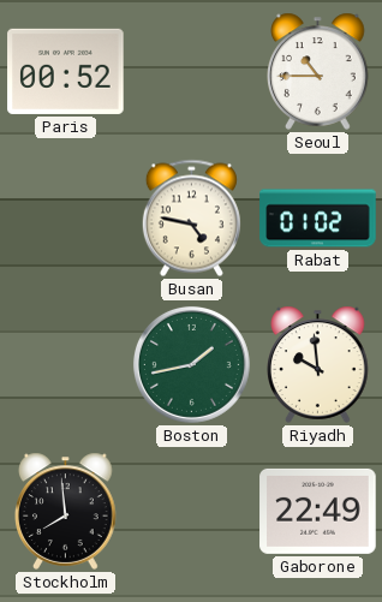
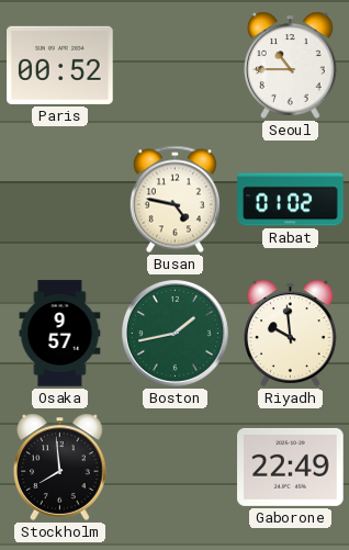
Osaka: none -> 9:57
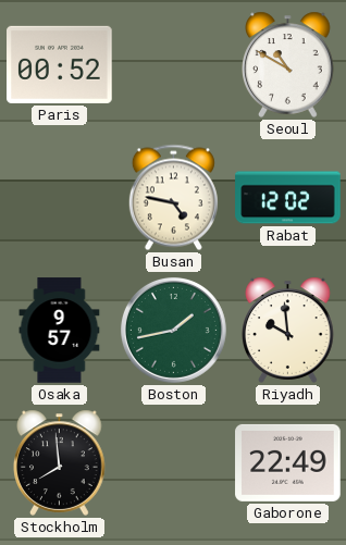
Seoul: 10:45 -> 10:50
Rabat: 01:02 -> 12:02
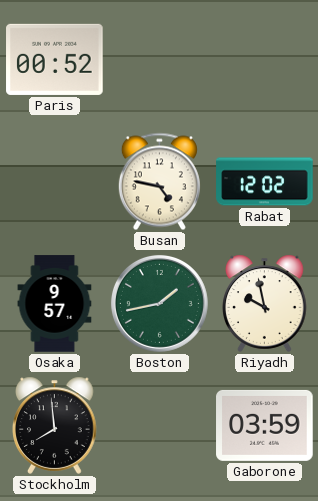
Seoul: 10:50 -> none
Riyadh: 9:59 -> 9:58
Gaborone: 22:49 -> 03:59
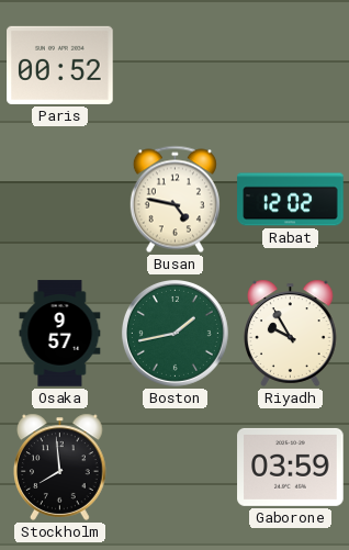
Riyadh: 9:58 -> 9:55
